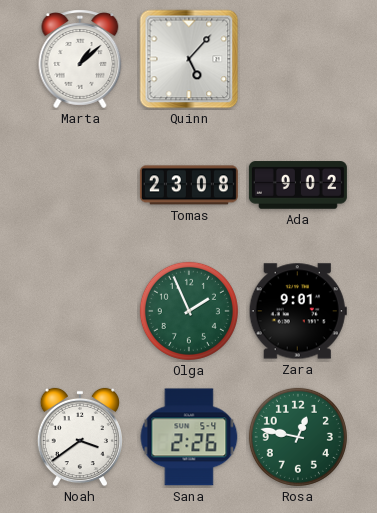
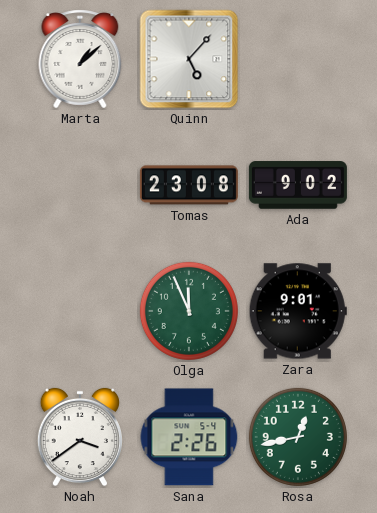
Olga: 1:56 -> 11:56
Rosa: 12:47 -> 12:43
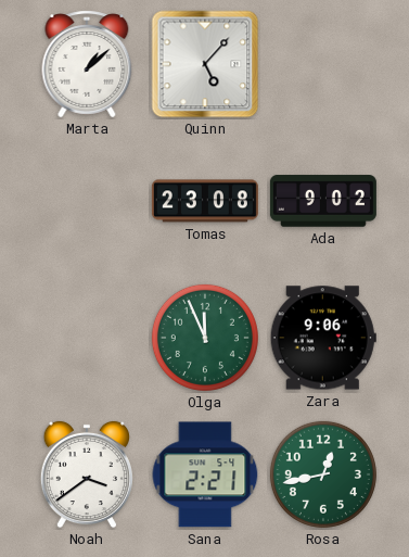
Zara: 9:01 -> 9:06
Sana: 2:26 -> 2:21
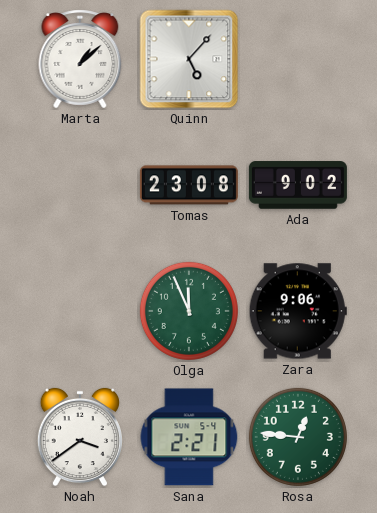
Rosa: 12:43 -> 12:46
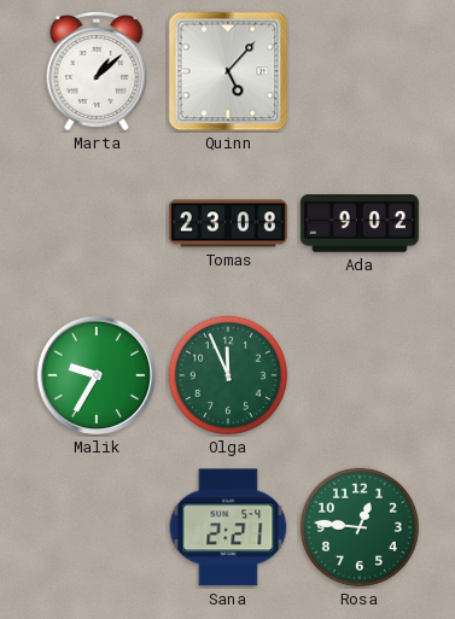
Malik: none -> 9:35
Zara: 9:06 -> none
Noah: 3:39 -> none
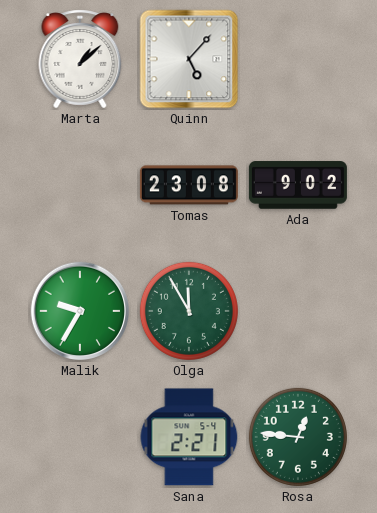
Olga: 11:56 -> 11:55
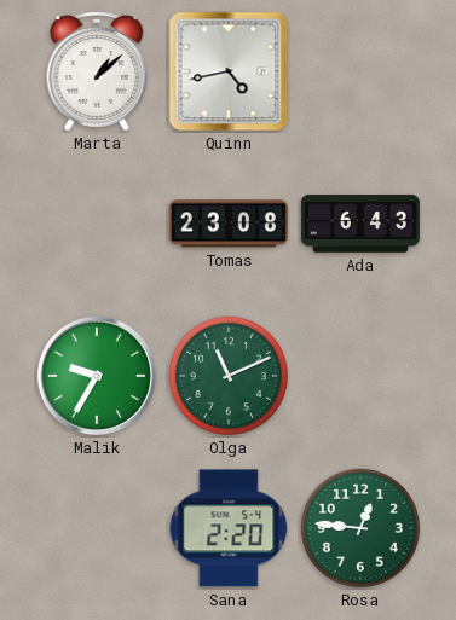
Quinn: 5:07 -> 4:43
Ada: 9:02 -> 6:43
Olga: 11:55 -> 11:11
Sana: 2:21 -> 2:20
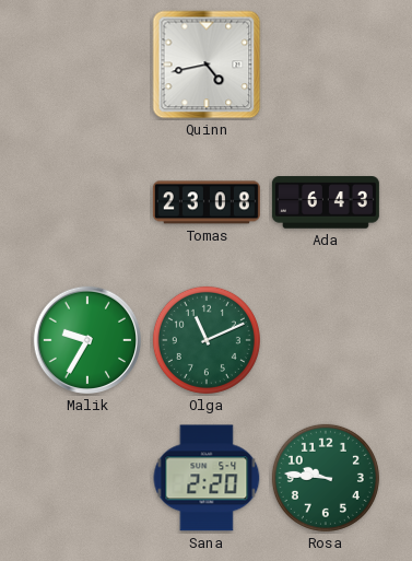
Marta: 1:08 -> none
Rosa: 12:46 -> 9:46
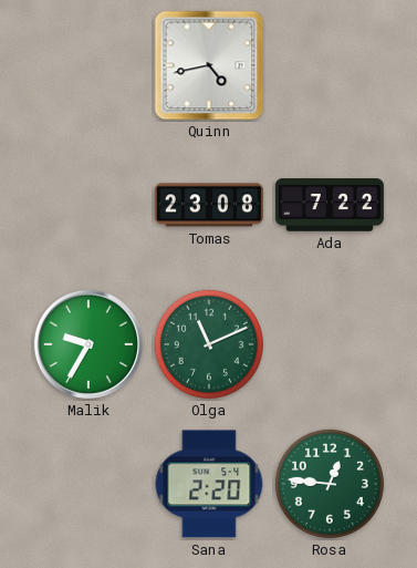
Ada: 6:43 -> 7:22
Rosa: 9:46 -> 12:46
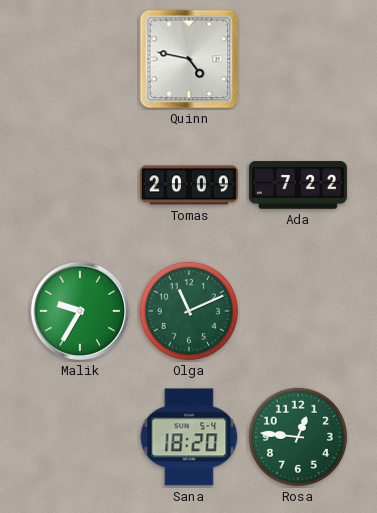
Quinn: 4:43 -> 4:47
Tomas: 23:08 -> 20:09
Sana: 2:20 -> 18:20
